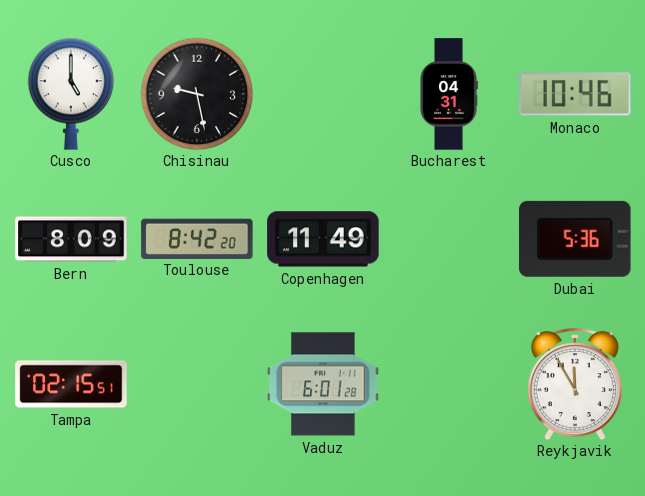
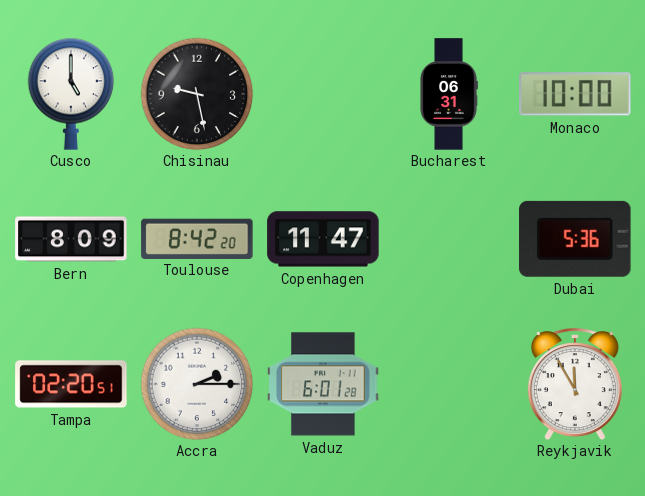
Bucharest: 04:31 -> 06:31
Monaco: 10:46 -> 10:00
Copenhagen: 11:49 -> 11:47
Tampa: 02:15 -> 02:20
Accra: none -> 2:15
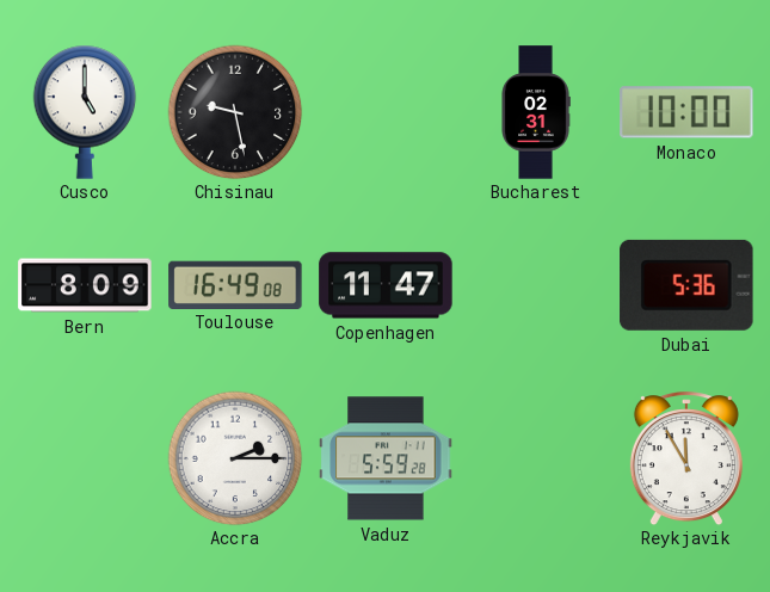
Bucharest: 06:31 -> 02:31
Toulouse: 8:42 -> 16:49
Tampa: 02:20 -> none
Vaduz: 6:01 -> 5:59
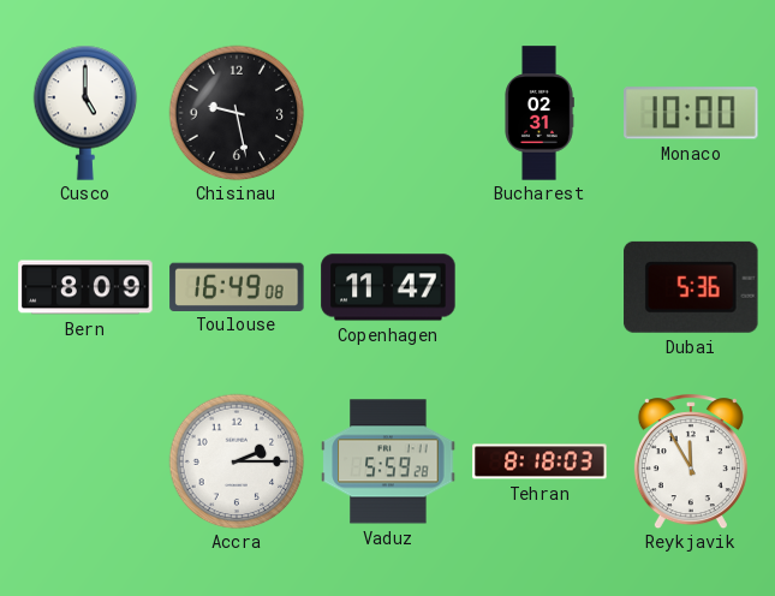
Tehran: none -> 8:18
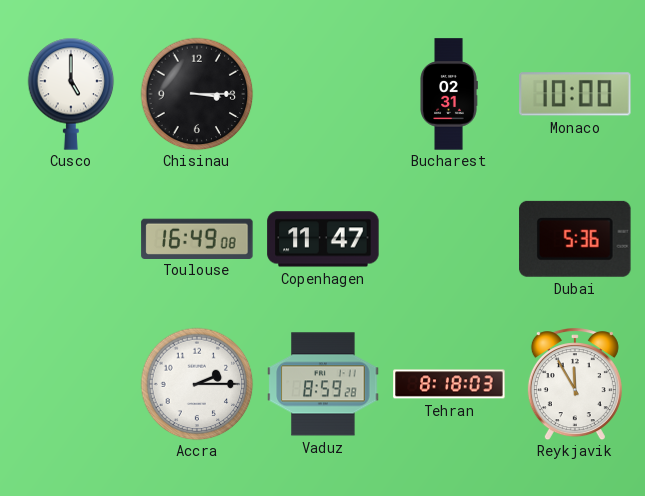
Chisinau: 9:28 -> 3:15
Bern: 8:09 -> none
Vaduz: 5:59 -> 8:59
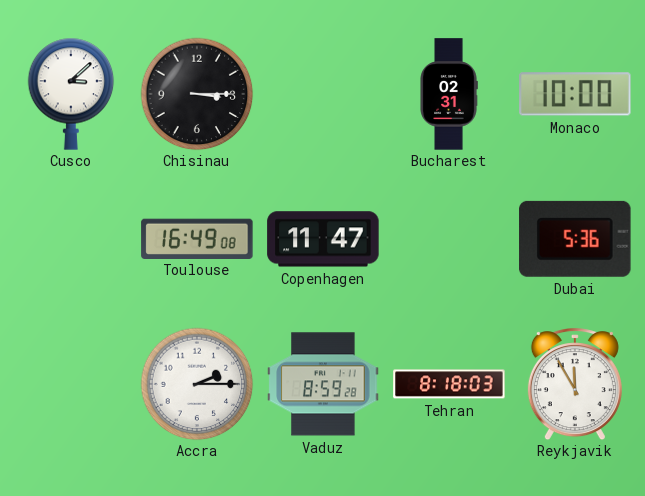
Cusco: 5:00 -> 3:08
